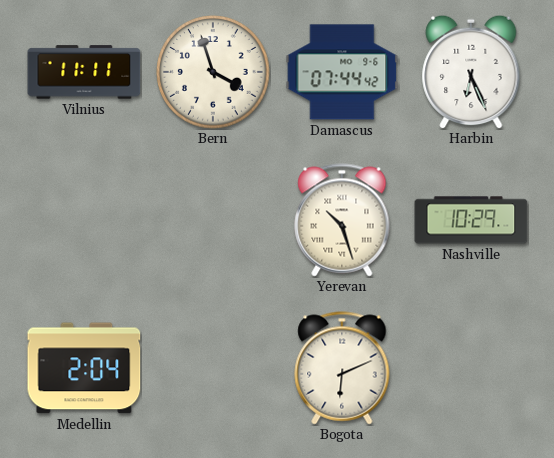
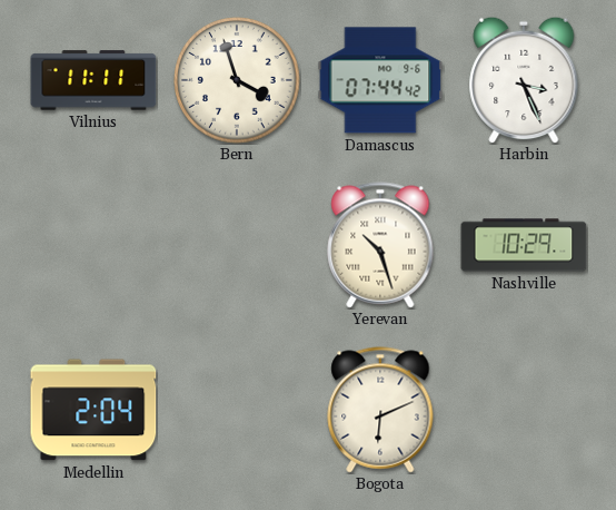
Harbin: 6:26 -> 3:26
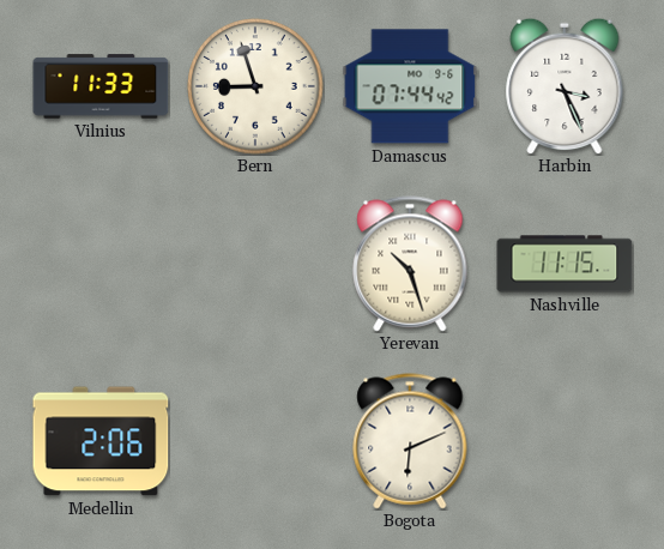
Vilnius: 11:11 -> 11:33
Bern: 3:57 -> 8:57
Nashville: 10:29 -> 11:15
Medellin: 2:04 -> 2:06
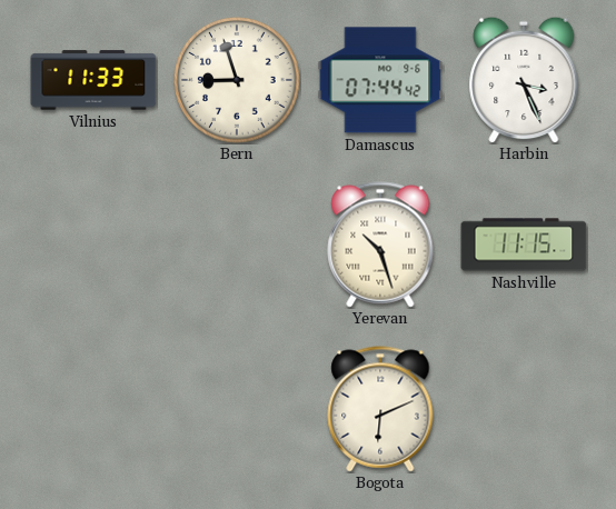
Medellin: 2:06 -> none
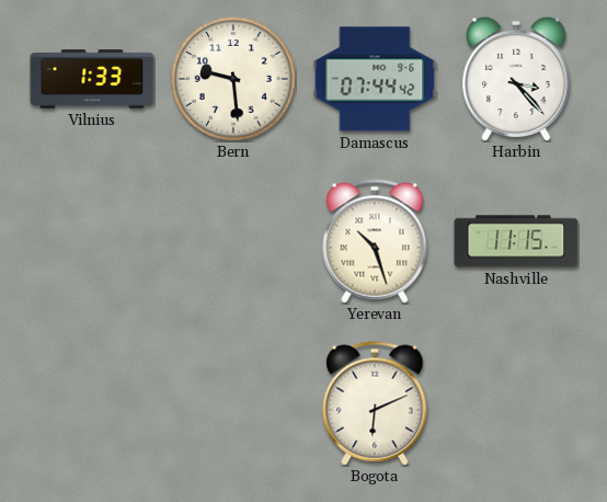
Vilnius: 11:33 -> 1:33
Bern: 8:57 -> 9:29
Harbin: 3:26 -> 3:23
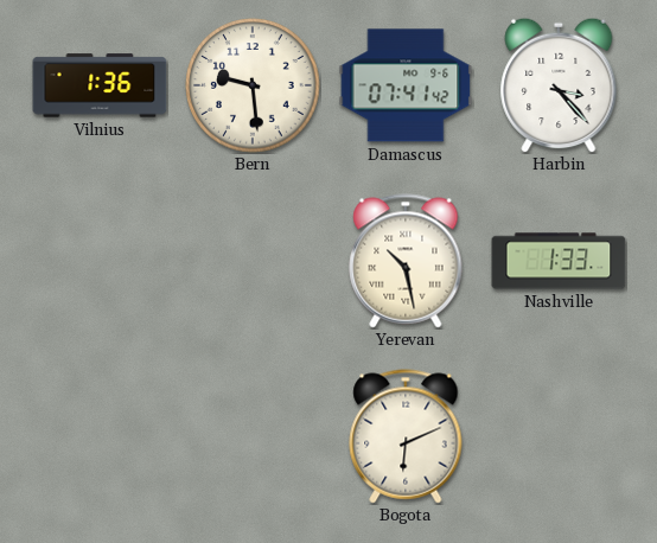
Vilnius: 1:33 -> 1:36
Damascus: 07:44 -> 07:41
Yerevan: 10:27 -> 10:28
Nashville: 11:15 -> 1:33
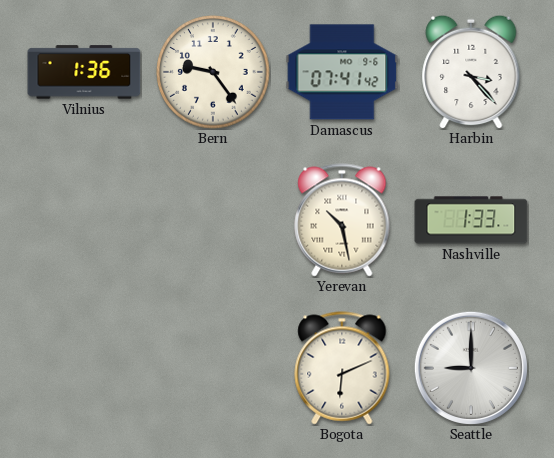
Bern: 9:29 -> 9:24
Seattle: none -> 9:00
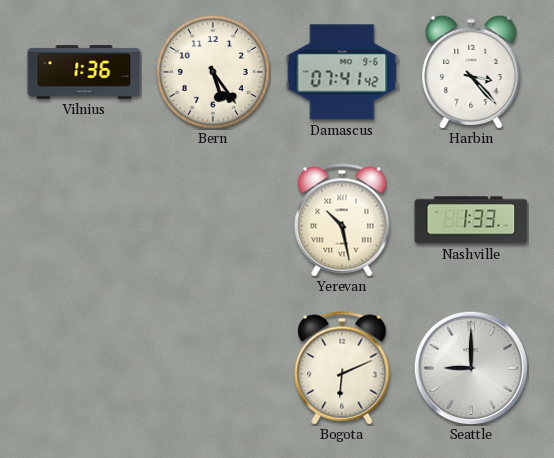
Bern: 9:24 -> 5:24
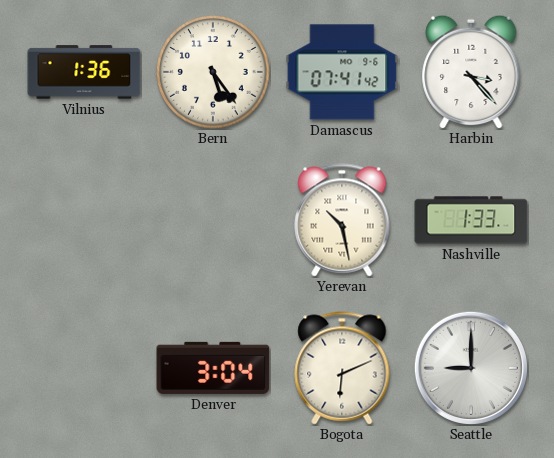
Denver: none -> 3:04
